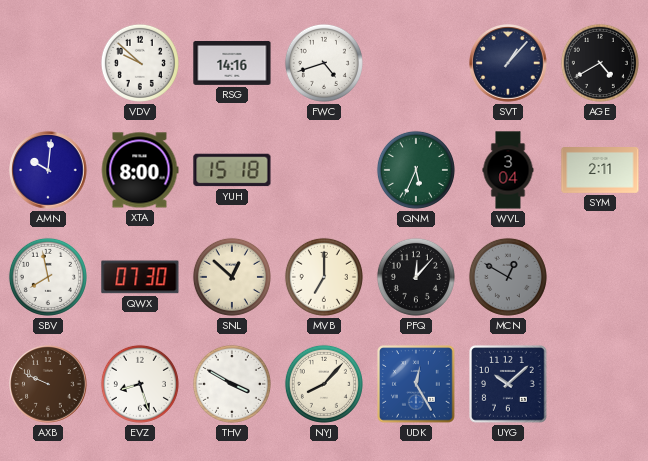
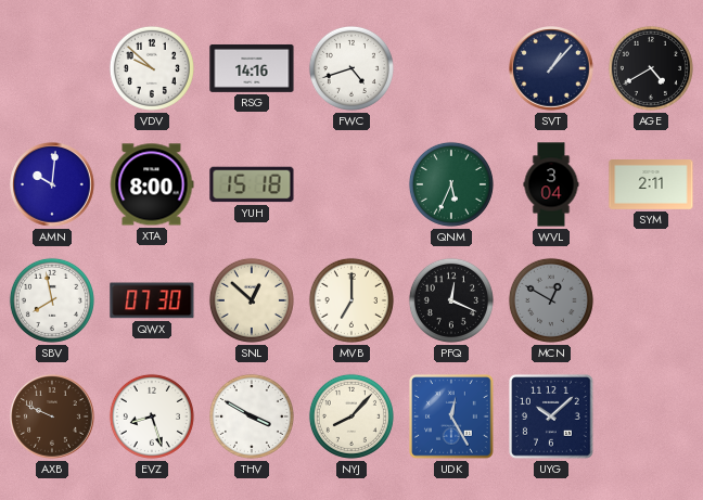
PFQ: 12:07 -> 12:19
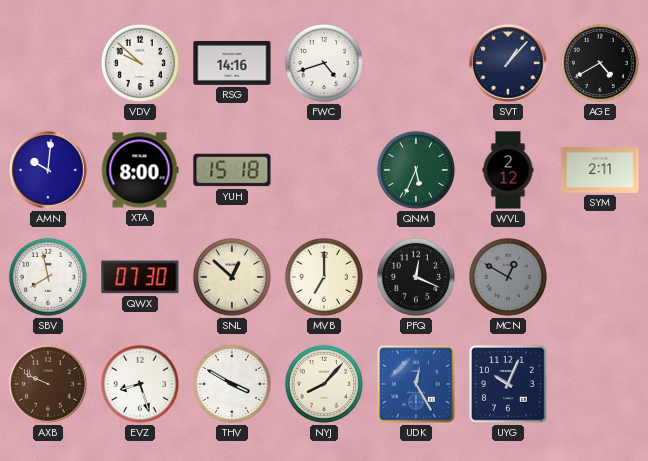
WVL: 3:04 -> 2:12
UYG: 10:08 -> 10:04
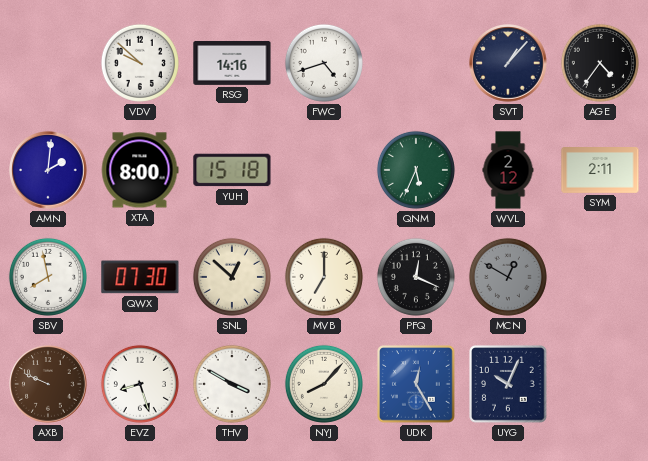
AGE: 4:40 -> 4:36
AMN: 10:01 -> 2:01
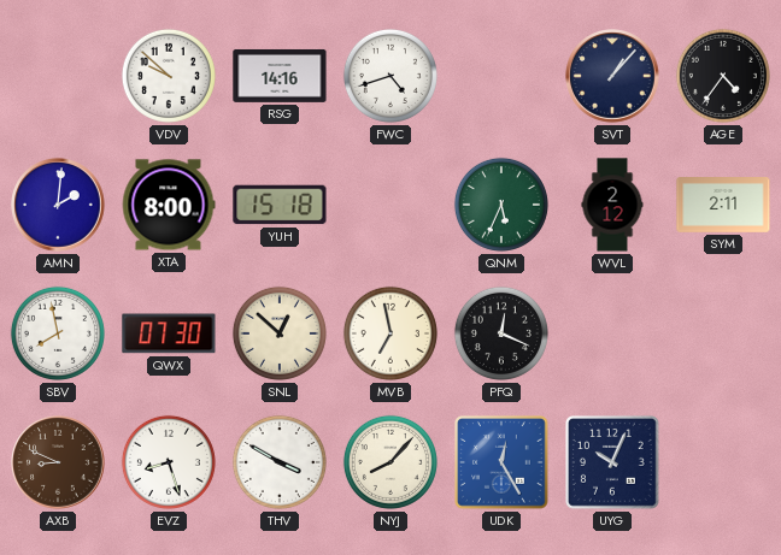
MVB: 7:00 -> 6:58
MCN: 12:50 -> none
AXB: 9:49 -> 8:49
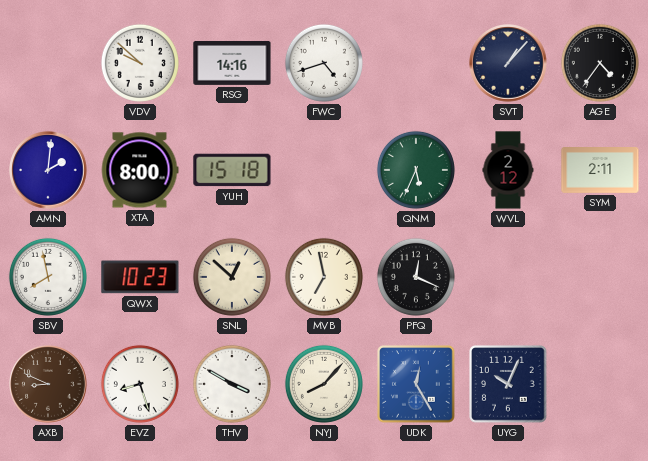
QWX: 07:30 -> 10:23
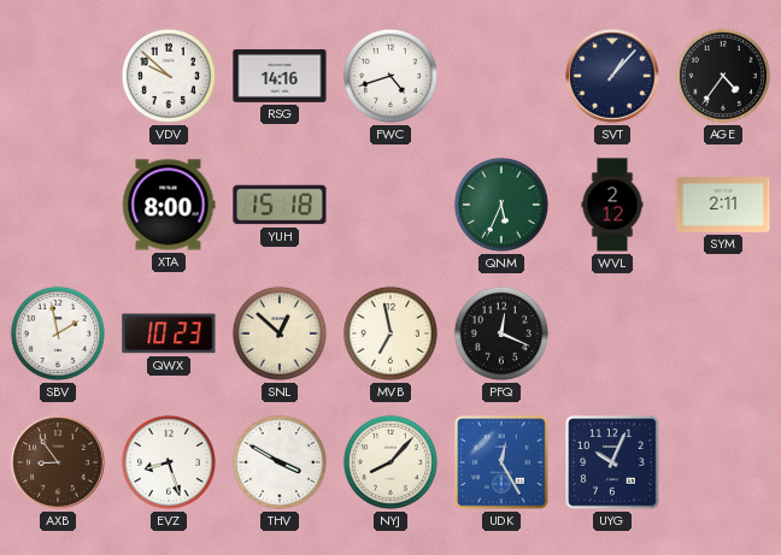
AMN: 2:01 -> none
SBV: 7:58 -> 1:58
AXB: 8:49 -> 8:54
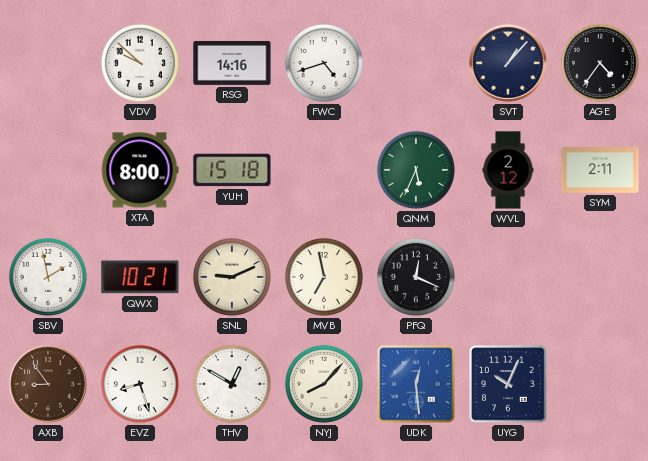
QWX: 10:23 -> 10:21
SNL: 12:52 -> 9:11
THV: 3:50 -> 12:50
UDK: 12:25 -> 12:29
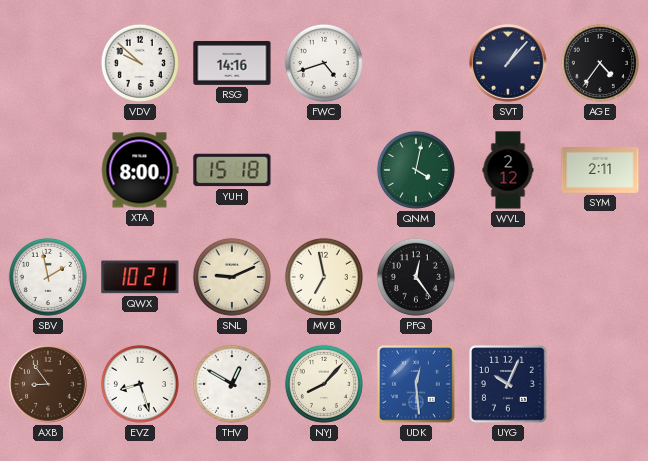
QNM: 5:34 -> 4:02
PFQ: 12:19 -> 12:24
